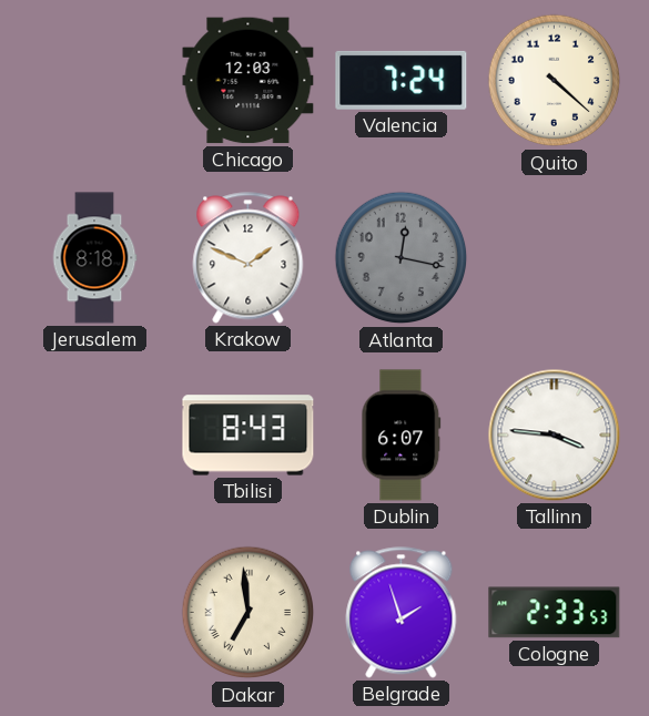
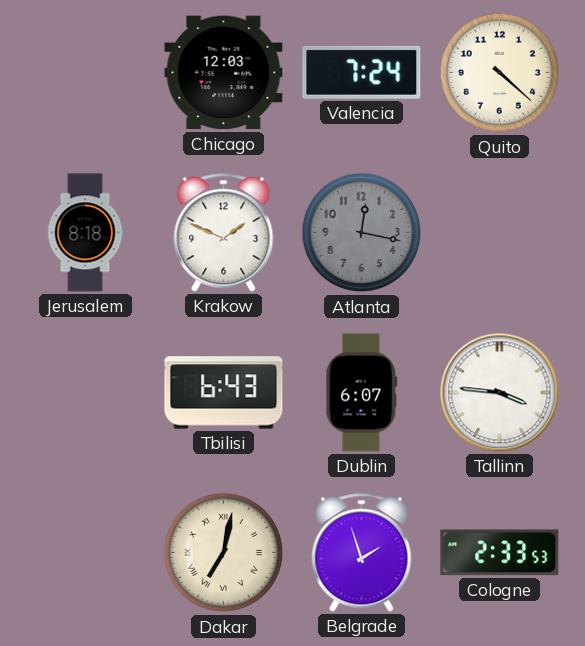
Tbilisi: 8:43 -> 6:43
Dakar: 6:59 -> 7:02
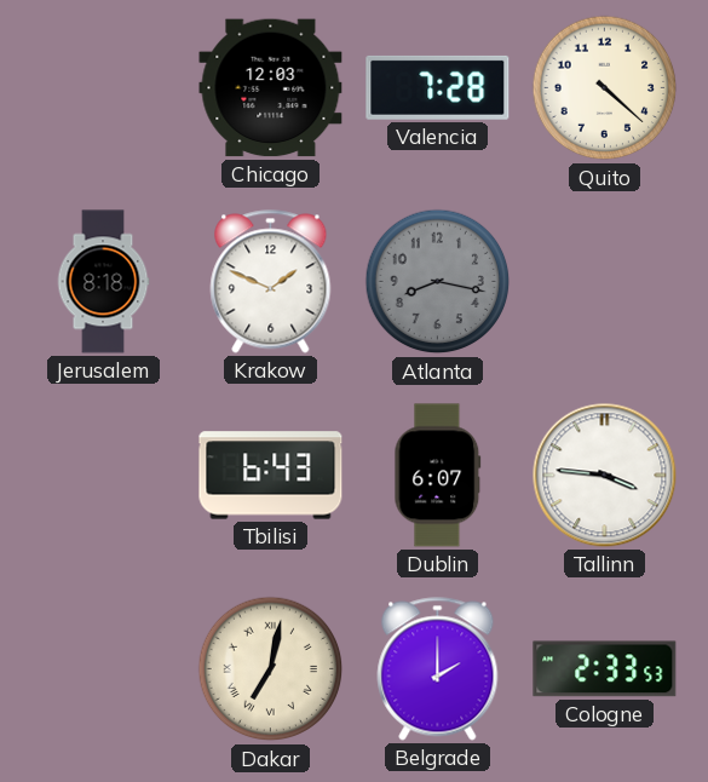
Valencia: 7:24 -> 7:28
Atlanta: 12:17 -> 8:17
Belgrade: 1:57 -> 2:00
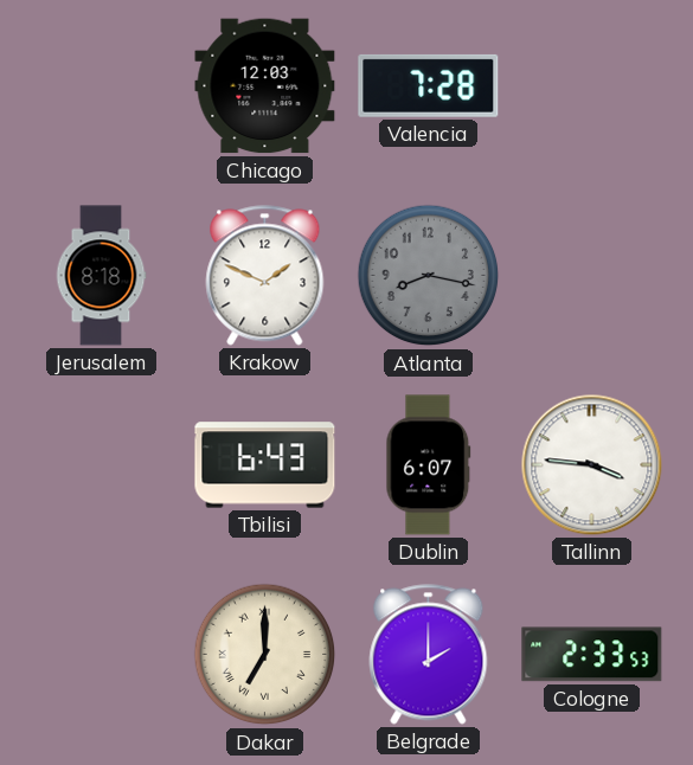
Quito: 4:22 -> none
Dakar: 7:02 -> 7:00
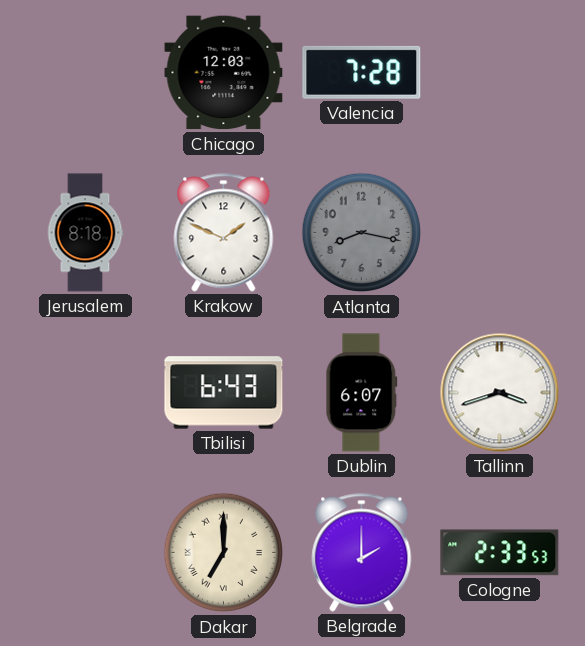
Tallinn: 3:46 -> 3:42
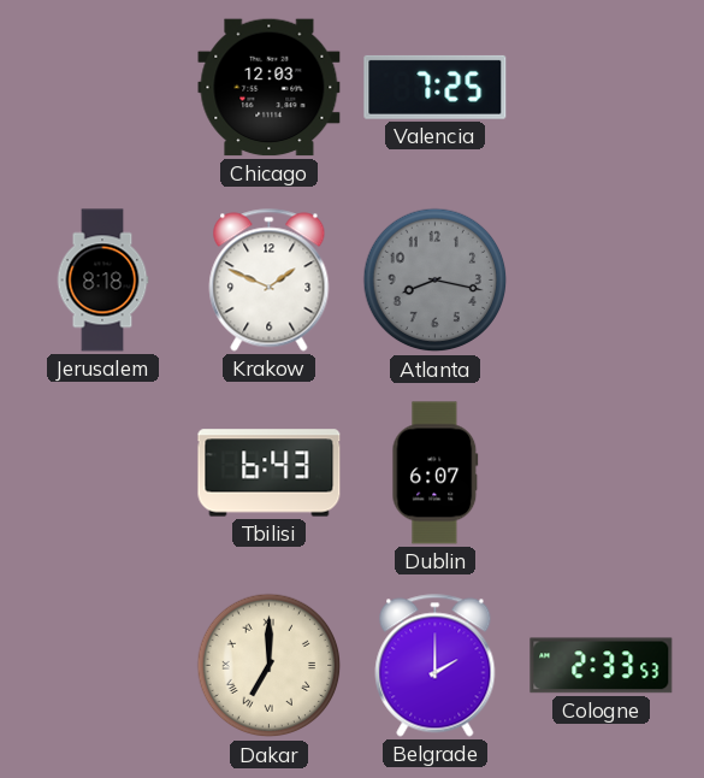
Valencia: 7:28 -> 7:25
Tallinn: 3:42 -> none
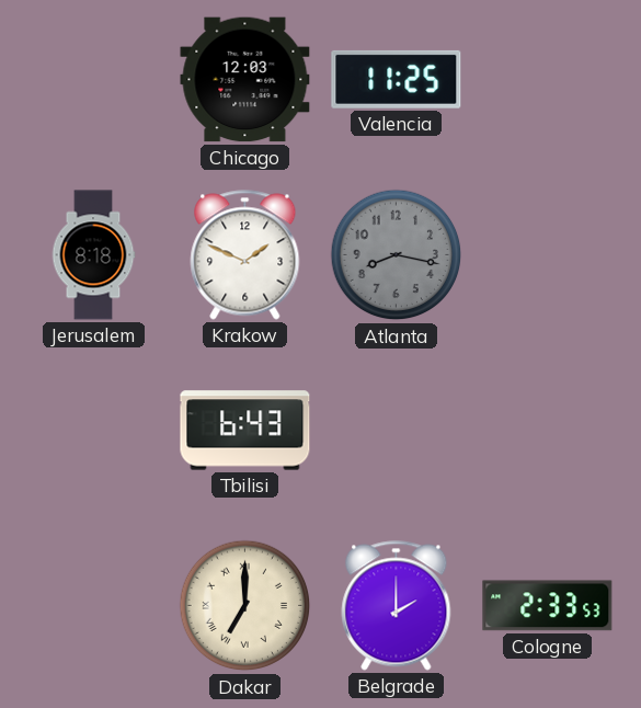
Valencia: 7:25 -> 11:25
Dublin: 6:07 -> none
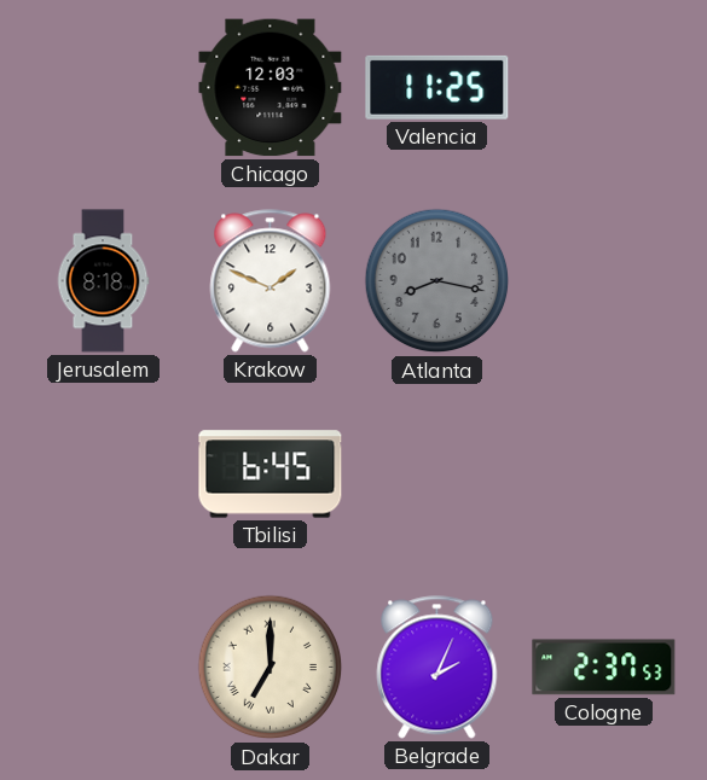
Tbilisi: 6:43 -> 6:45
Belgrade: 2:00 -> 2:04
Cologne: 2:33 -> 2:37
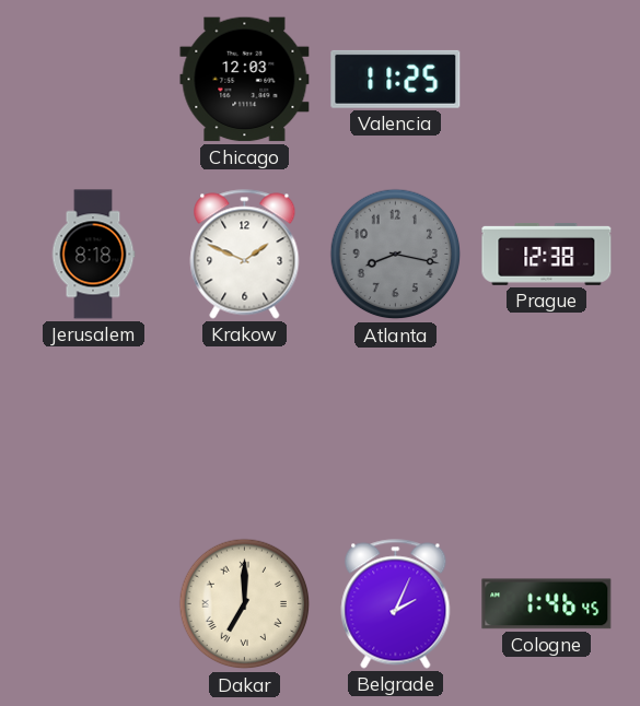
Prague: none -> 12:38
Tbilisi: 6:45 -> none
Cologne: 2:37 -> 1:46
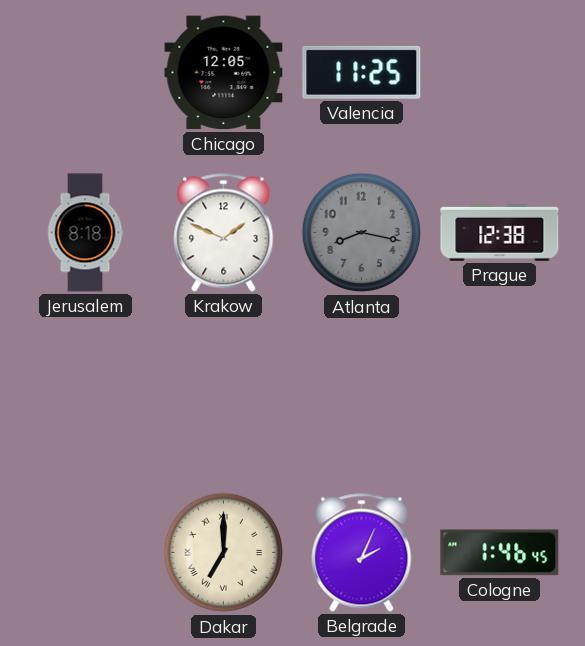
Chicago: 12:03 -> 12:05
